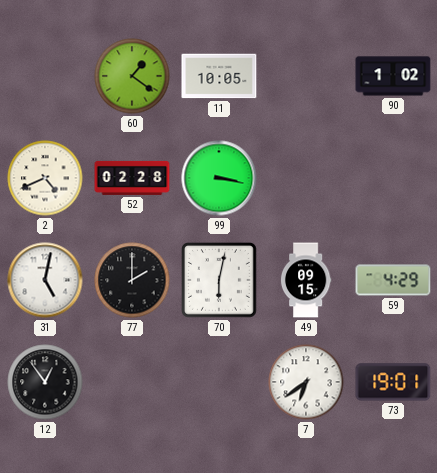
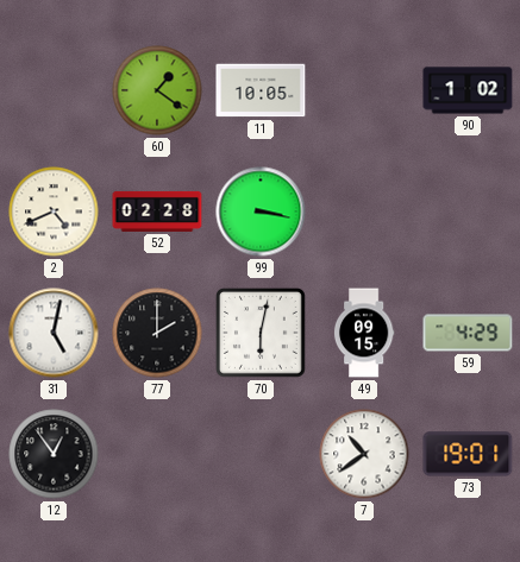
7: 6:39 -> 10:39
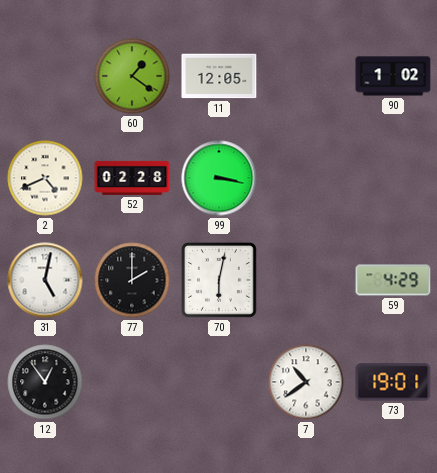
11: 10:05 -> 12:05
49: 09:15 -> none
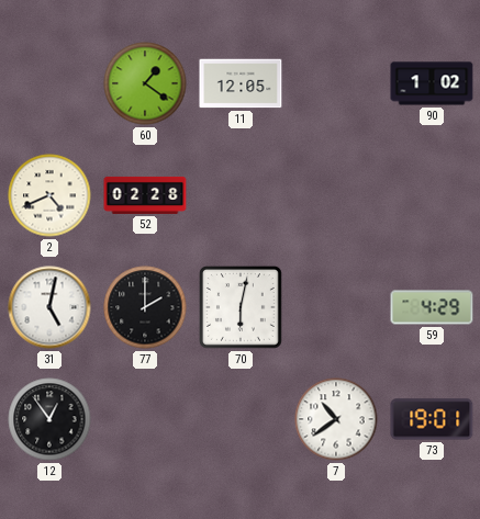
99: 3:17 -> none
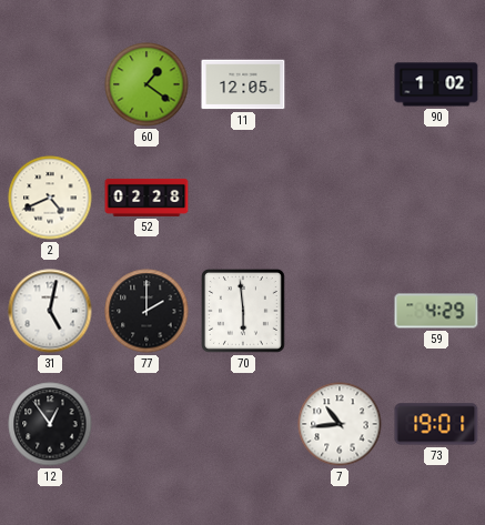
70: 6:02 -> 5:59
7: 10:39 -> 10:44
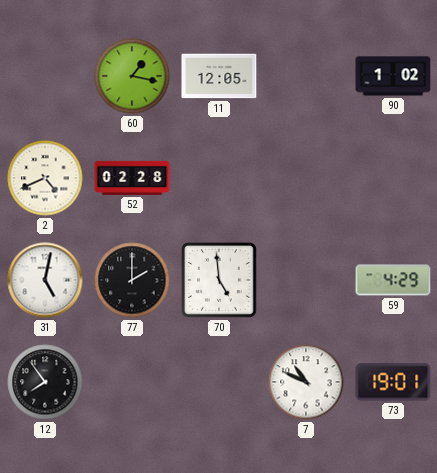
60: 1:21 -> 1:17
70: 5:59 -> 4:59
12: 12:54 -> 7:54
7: 10:44 -> 10:49
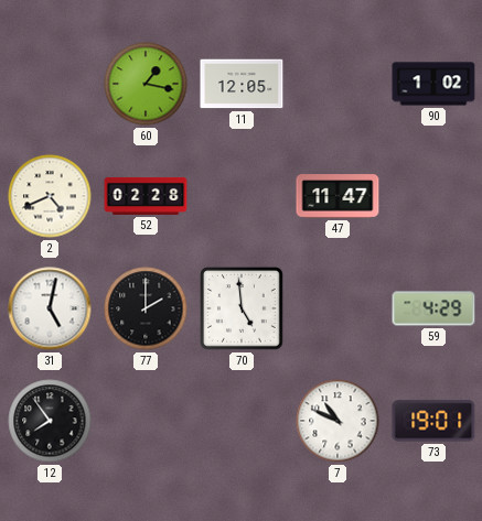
47: none -> 11:47
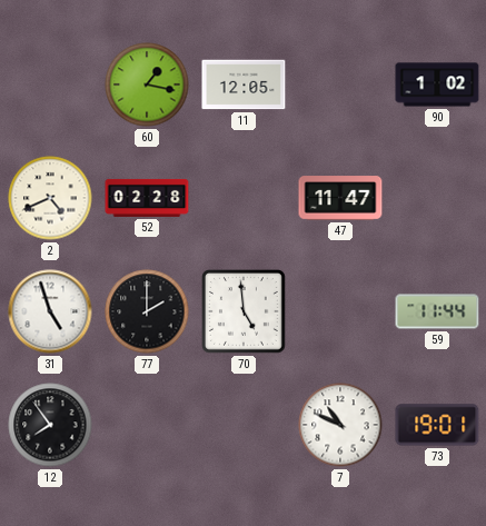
31: 5:02 -> 4:57
59: 4:29 -> 11:44
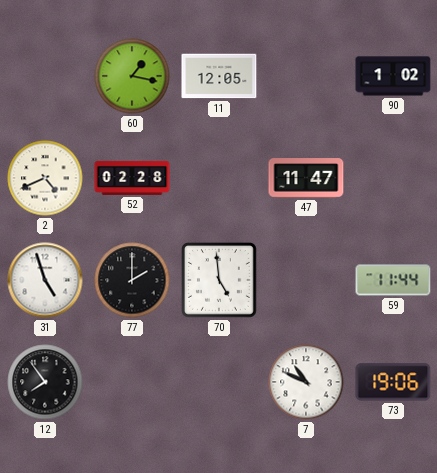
73: 19:01 -> 19:06
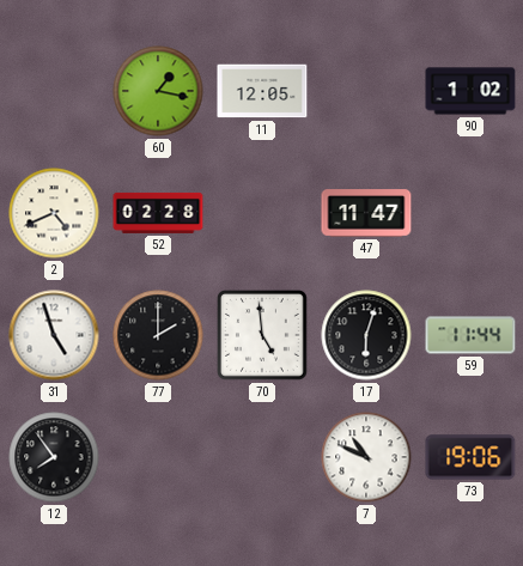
17: none -> 6:03
